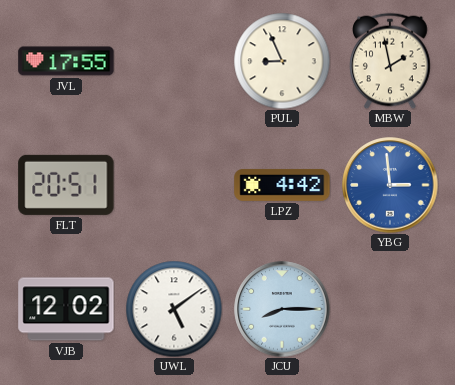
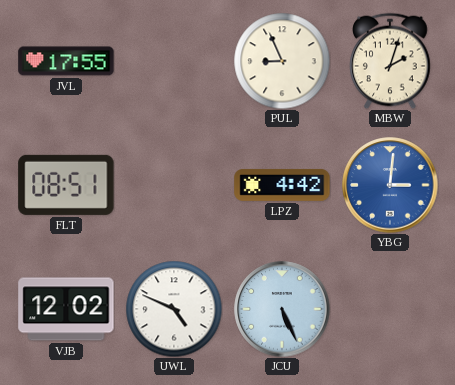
MBW: 1:58 -> 2:03
FLT: 20:51 -> 08:51
YBG: 2:59 -> 3:01
UWL: 5:09 -> 4:49
JCU: 8:15 -> 5:26
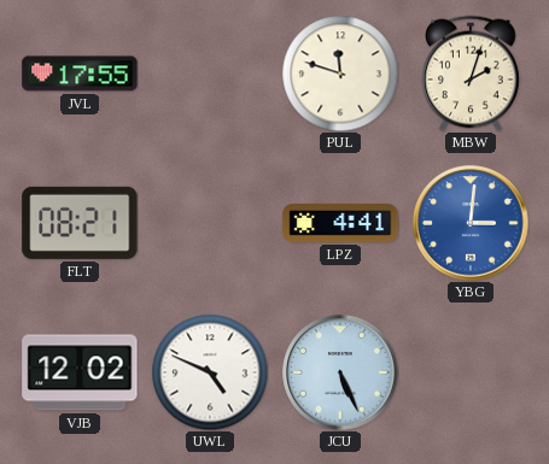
PUL: 8:56 -> 11:48
FLT: 08:51 -> 08:21
LPZ: 4:42 -> 4:41
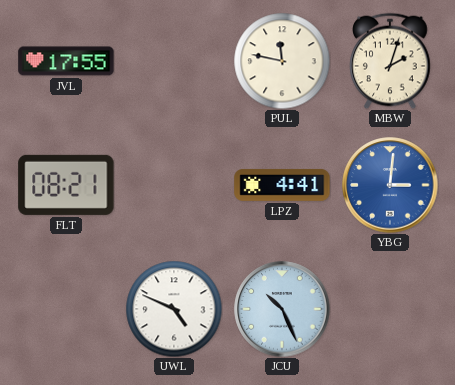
PUL: 11:48 -> 11:47
VJB: 12:02 -> none
JCU: 5:26 -> 10:26
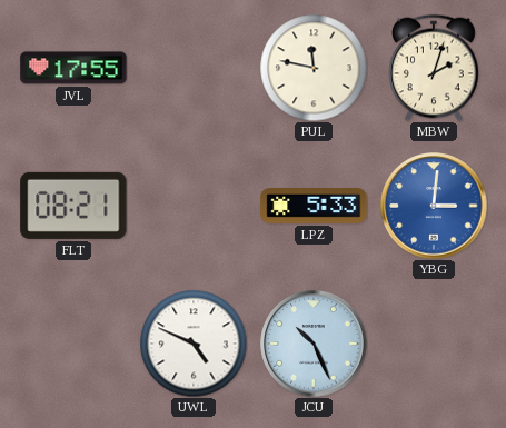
LPZ: 4:41 -> 5:33
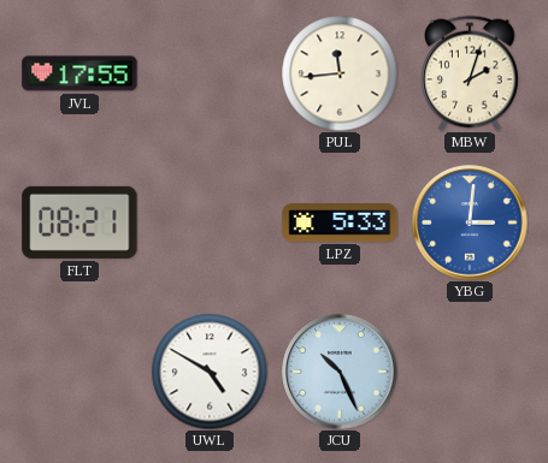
PUL: 11:47 -> 11:44
UWL: 4:49 -> 4:50
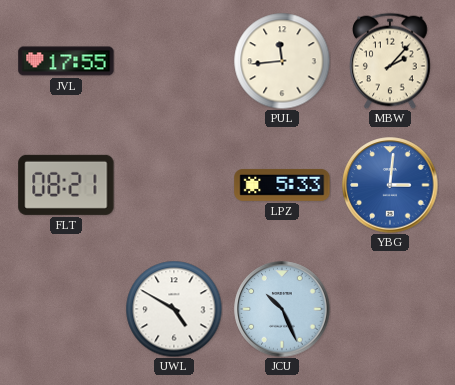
MBW: 2:03 -> 2:07
